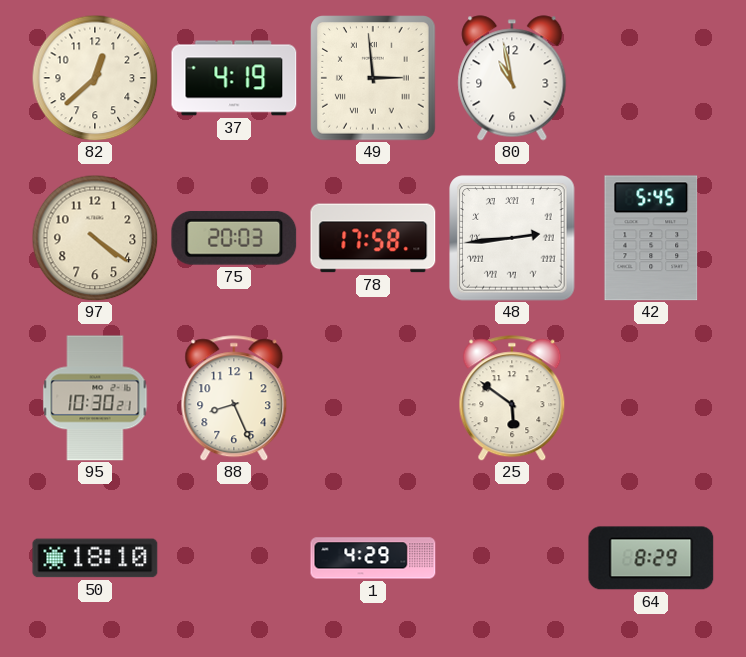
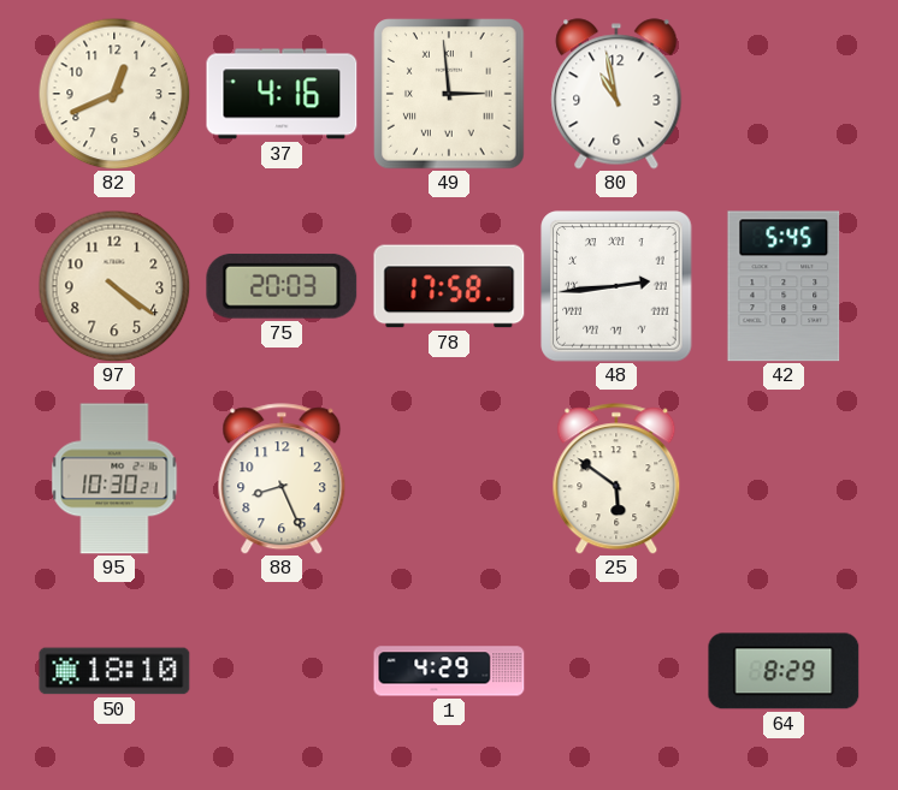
82: 12:38 -> 12:41
37: 4:19 -> 4:16
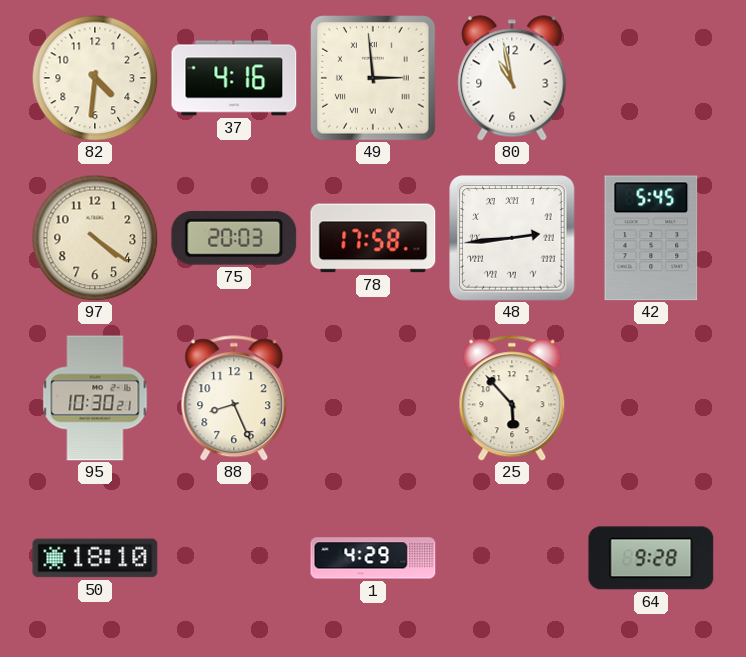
82: 12:41 -> 4:31
25: 5:51 -> 5:53
64: 8:29 -> 9:28
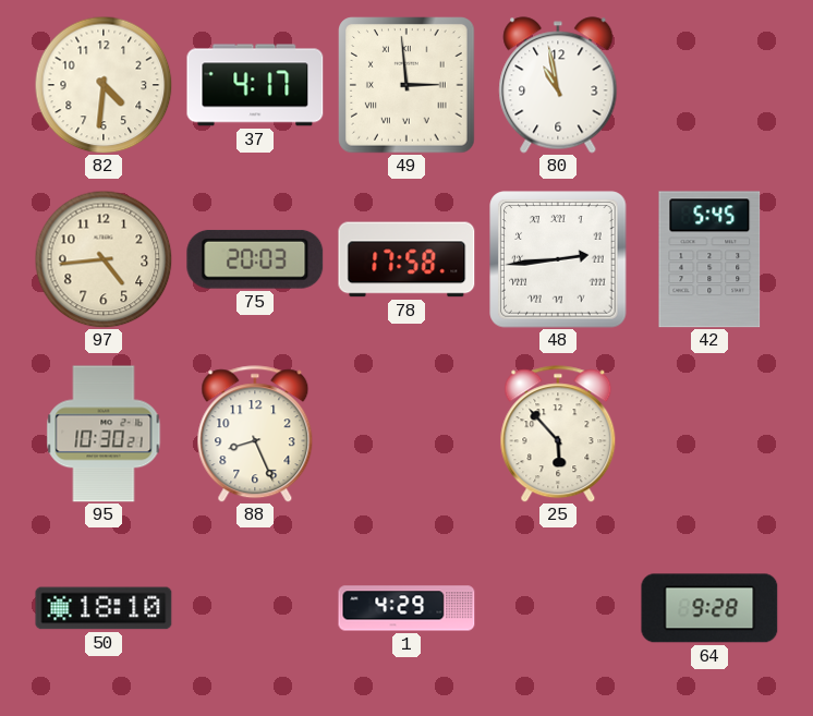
37: 4:16 -> 4:17
97: 4:21 -> 4:44
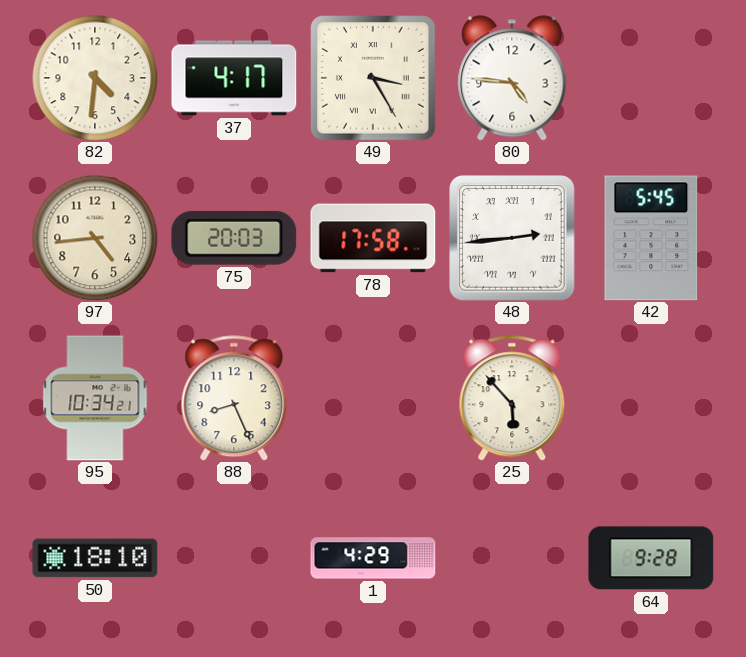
49: 2:59 -> 3:25
80: 10:58 -> 4:46
95: 10:30 -> 10:34
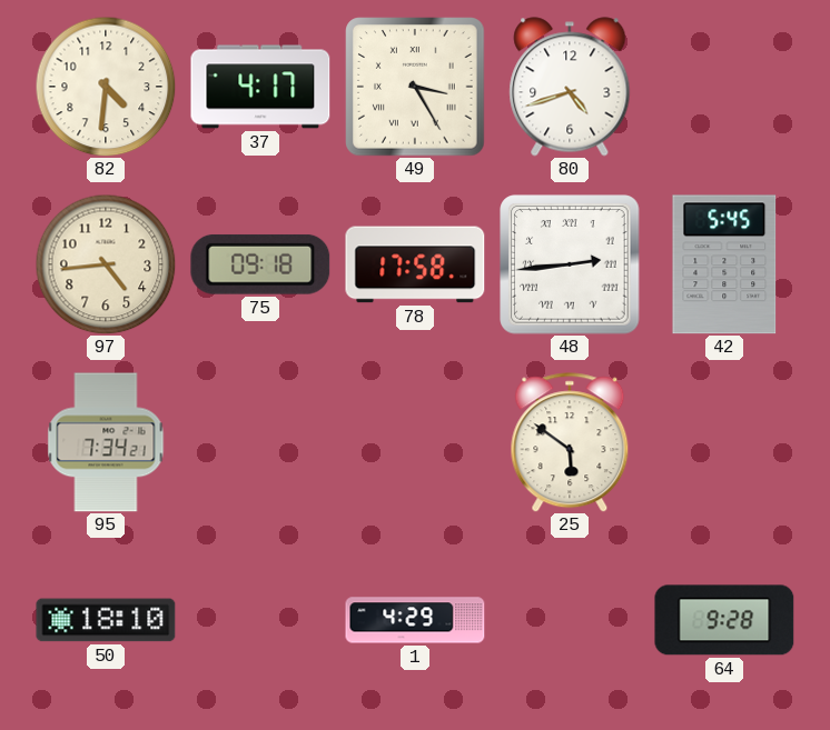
80: 4:46 -> 4:42
75: 20:03 -> 09:18
95: 10:34 -> 7:34
88: 8:26 -> none
25: 5:53 -> 5:51
